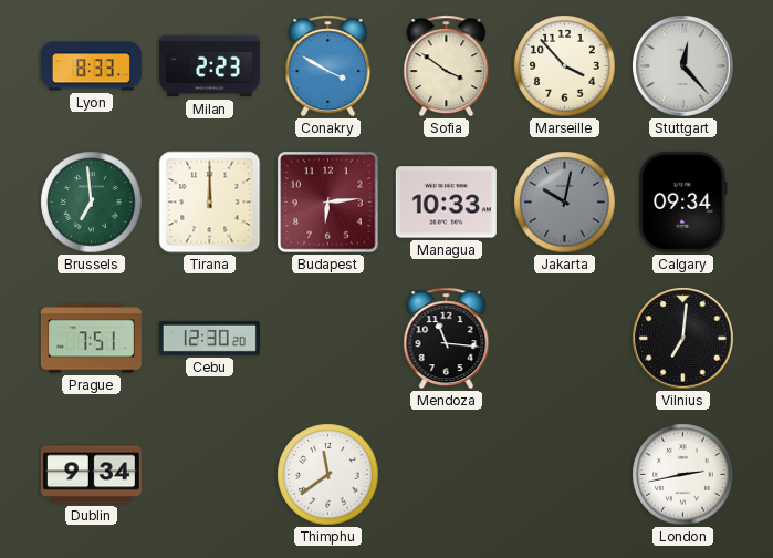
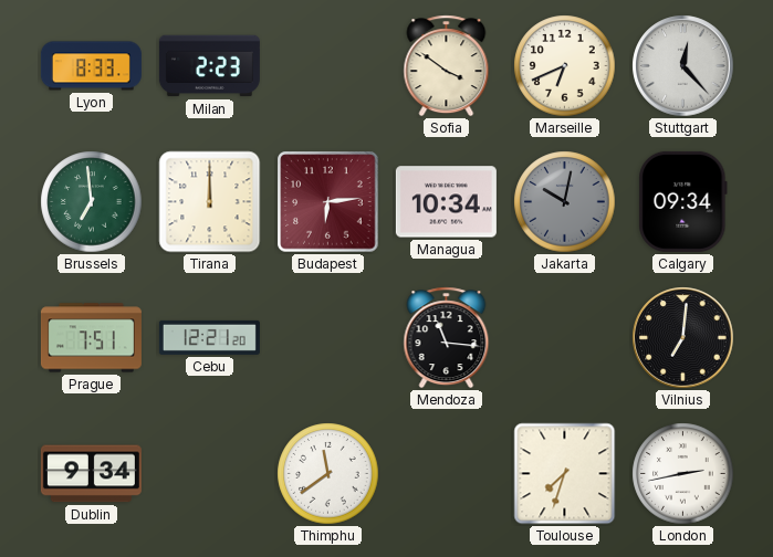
Conakry: 3:50 -> none
Marseille: 3:53 -> 6:41
Managua: 10:33 -> 10:34
Cebu: 12:30 -> 12:21
Toulouse: none -> 7:33
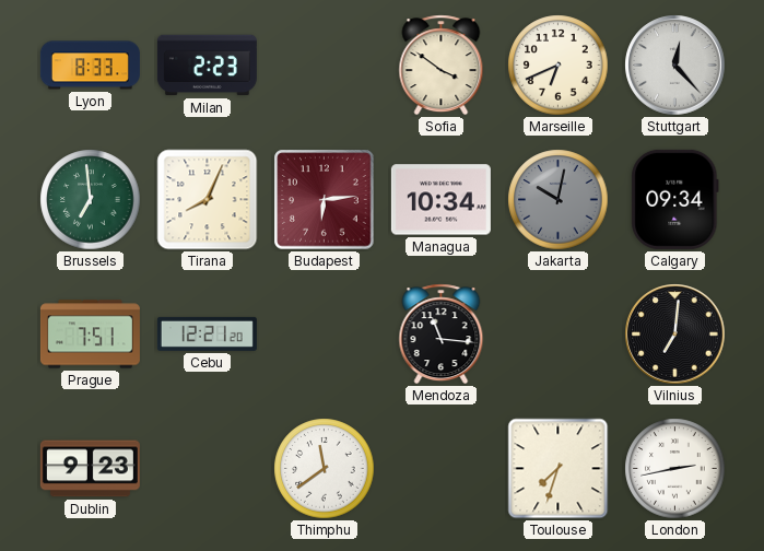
Tirana: 12:00 -> 8:04
Dublin: 9:34 -> 9:23
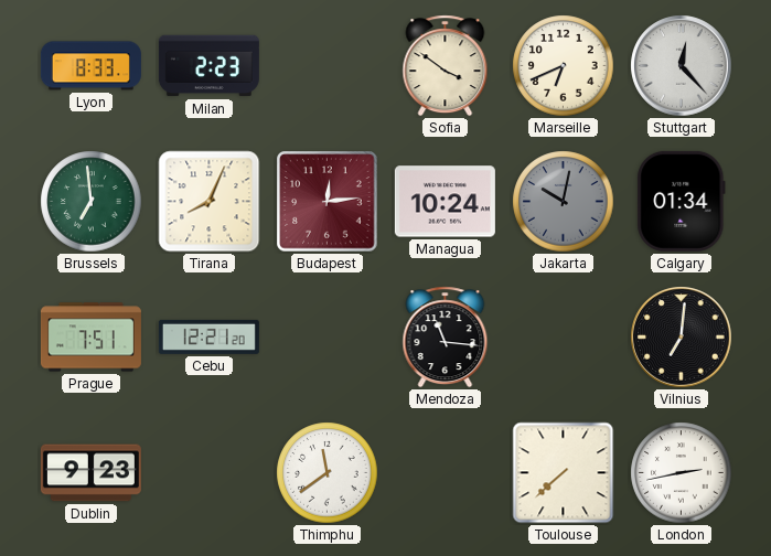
Budapest: 6:14 -> 12:14
Managua: 10:34 -> 10:24
Calgary: 09:34 -> 01:34
Toulouse: 7:33 -> 7:38
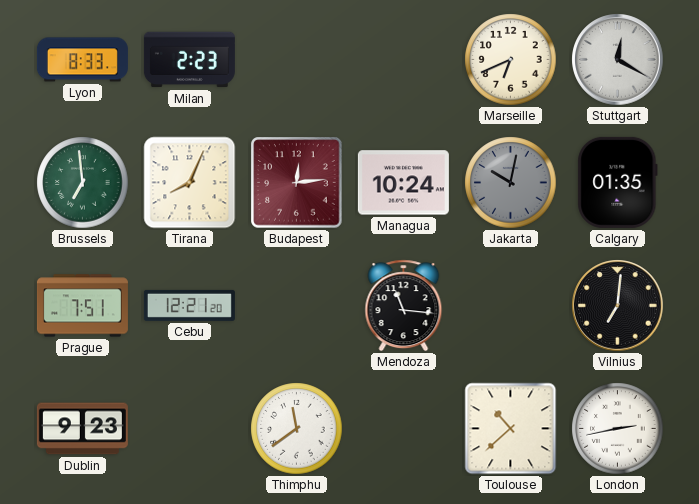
Sofia: 3:51 -> none
Stuttgart: 12:23 -> 12:20
Calgary: 01:34 -> 01:35
Toulouse: 7:38 -> 10:38
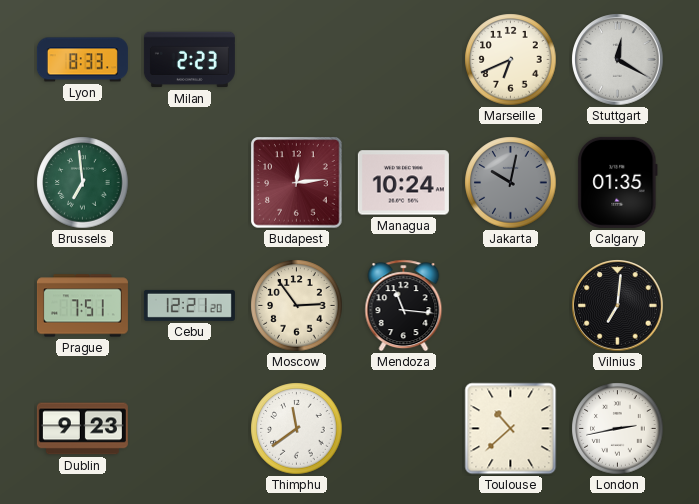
Tirana: 8:04 -> none
Moscow: none -> 2:54
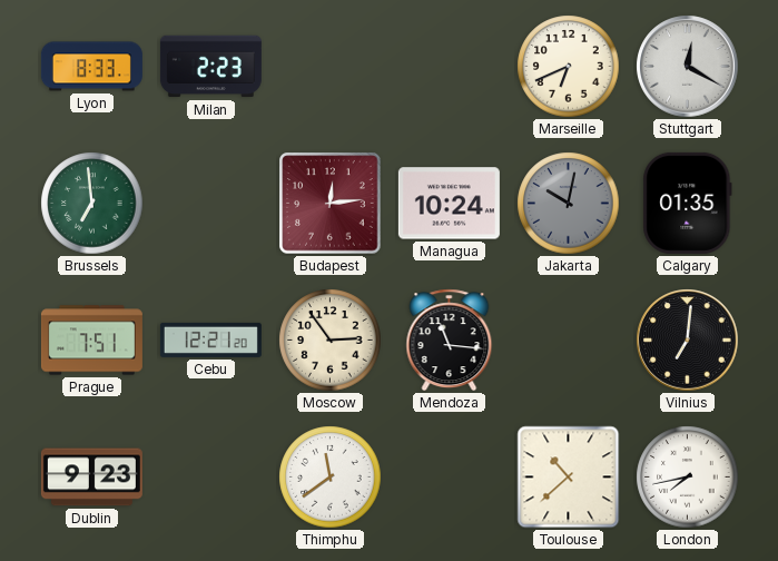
London: 2:43 -> 7:43
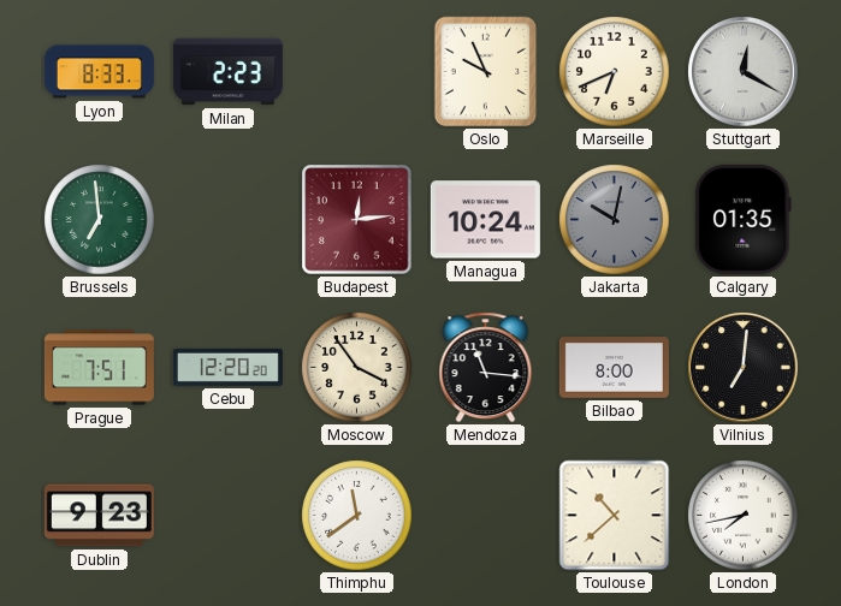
Oslo: none -> 9:56
Cebu: 12:21 -> 12:20
Moscow: 2:54 -> 3:54
Bilbao: none -> 8:00
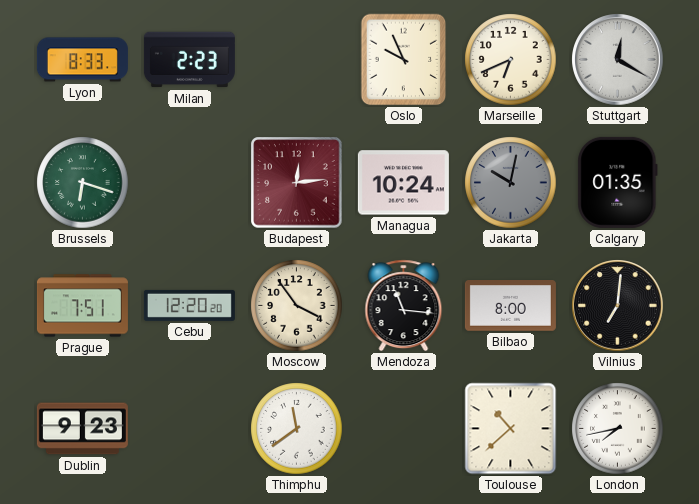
Brussels: 6:59 -> 6:18
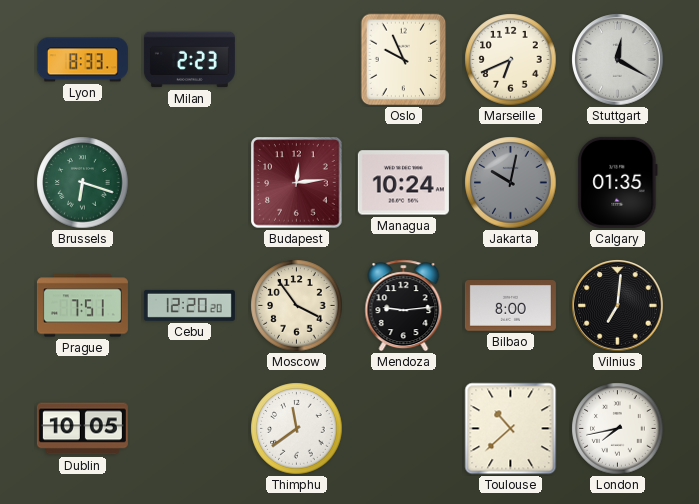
Mendoza: 11:16 -> 9:14
Dublin: 9:23 -> 10:05
